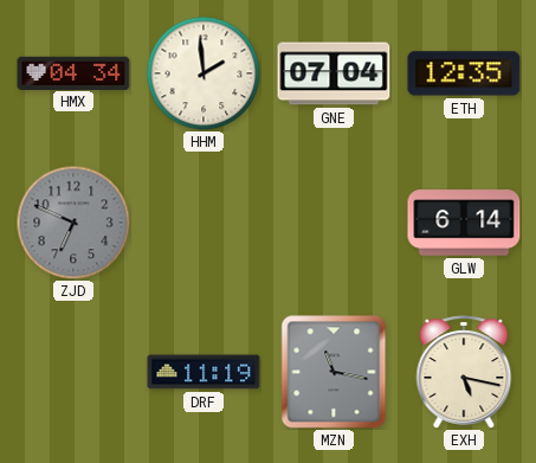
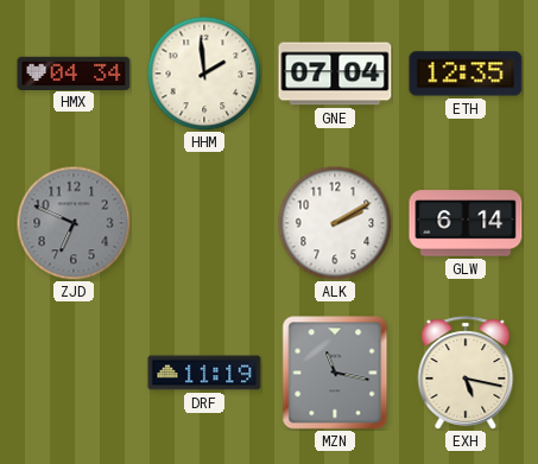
ALK: none -> 2:10
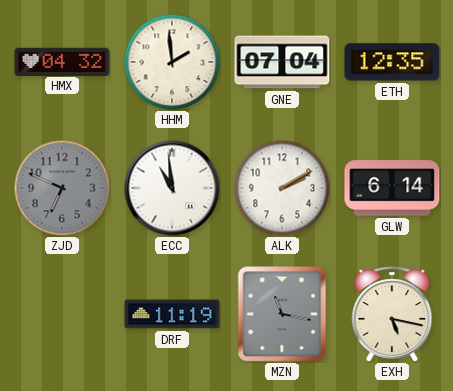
HMX: 04:34 -> 04:32
ECC: none -> 10:59
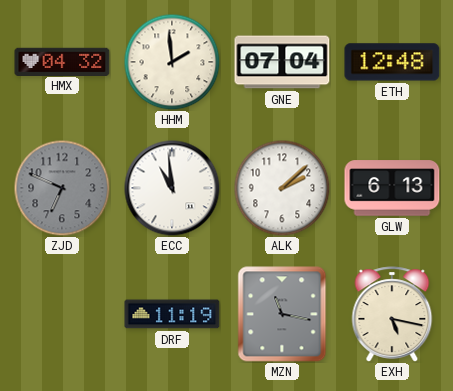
ETH: 12:35 -> 12:48
ALK: 2:10 -> 2:08
GLW: 6:14 -> 6:13
